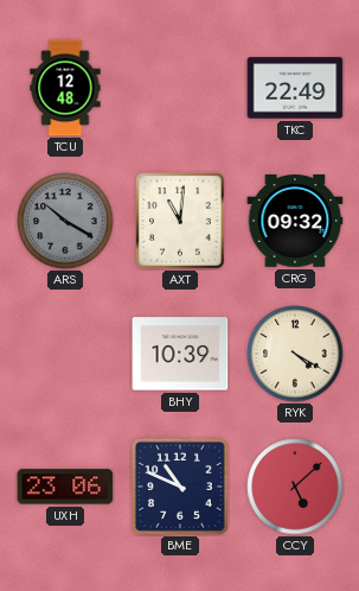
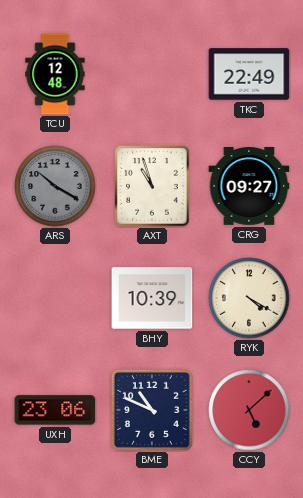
AXT: 11:01 -> 10:57
CRG: 09:32 -> 09:27
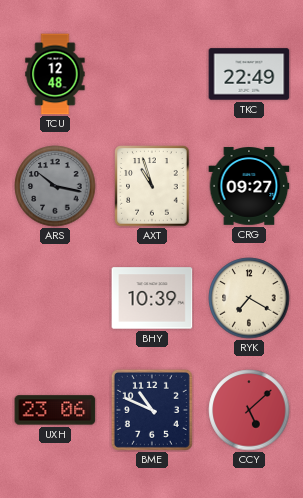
ARS: 10:20 -> 10:17
RYK: 4:20 -> 7:20
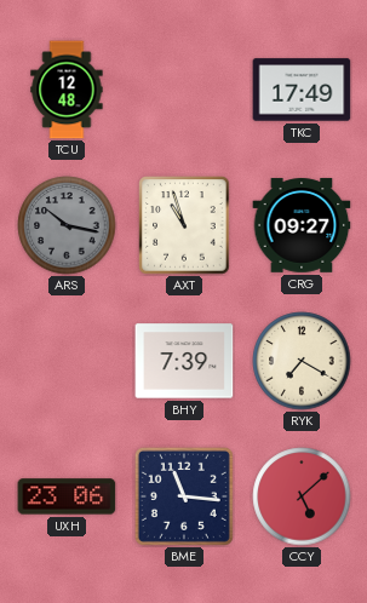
TKC: 22:49 -> 17:49
BHY: 10:39 -> 7:39
BME: 10:49 -> 11:16
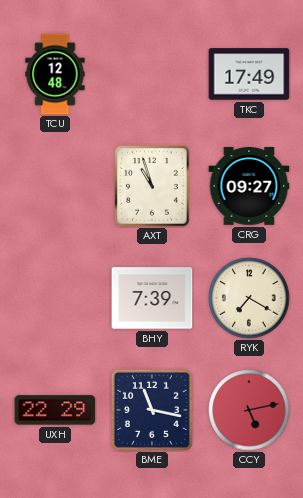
ARS: 10:17 -> none
UXH: 23:06 -> 22:29
BME: 11:16 -> 11:17
CCY: 5:08 -> 5:13
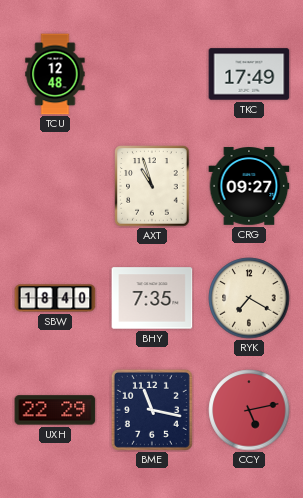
SBW: none -> 18:40
BHY: 7:39 -> 7:35
